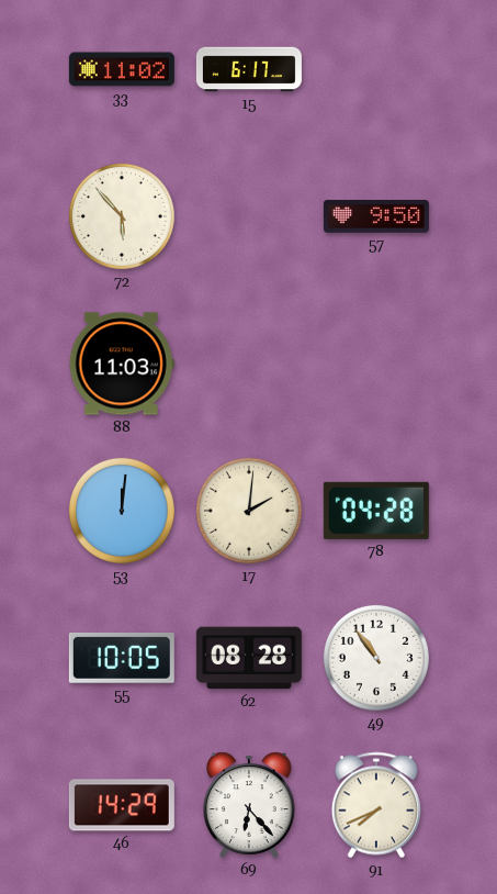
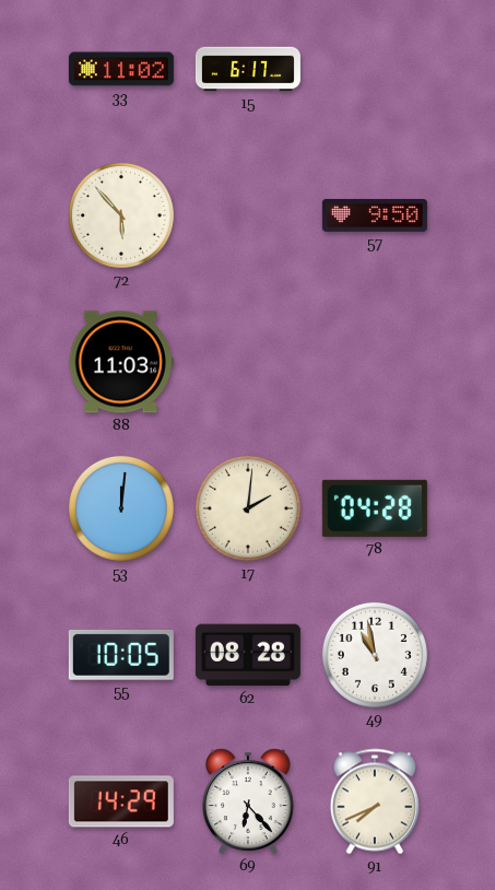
49: 10:54 -> 10:58
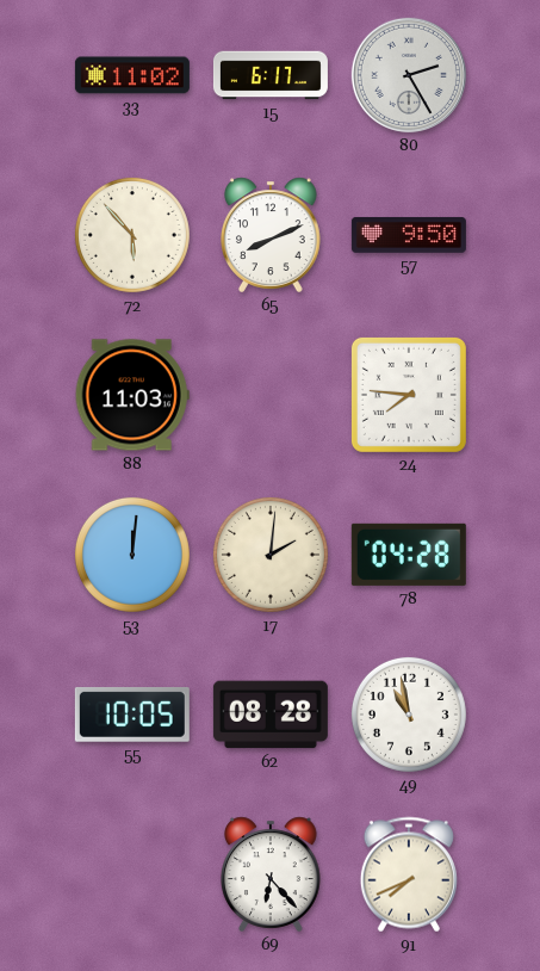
80: none -> 2:25
65: none -> 8:11
24: none -> 7:46
46: 14:29 -> none
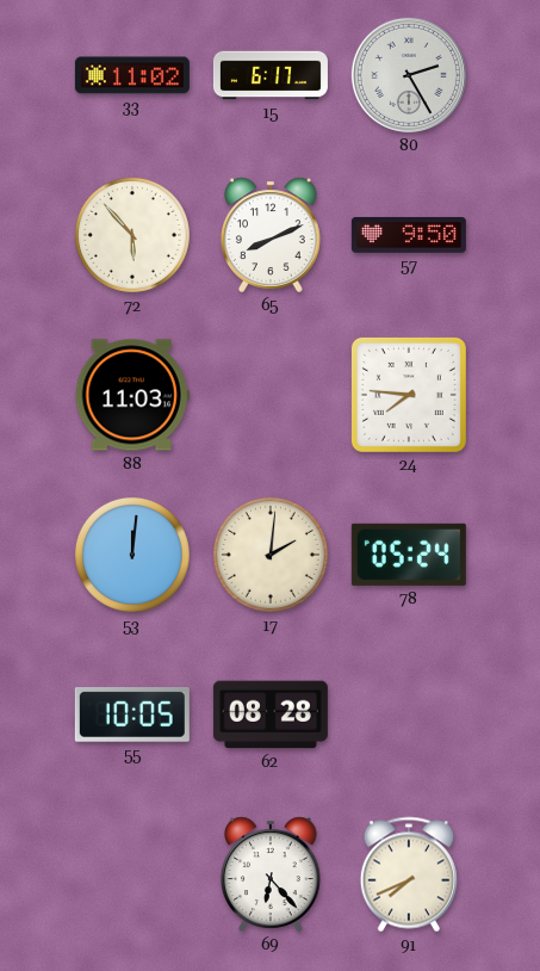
78: 04:28 -> 05:24
49: 10:58 -> none
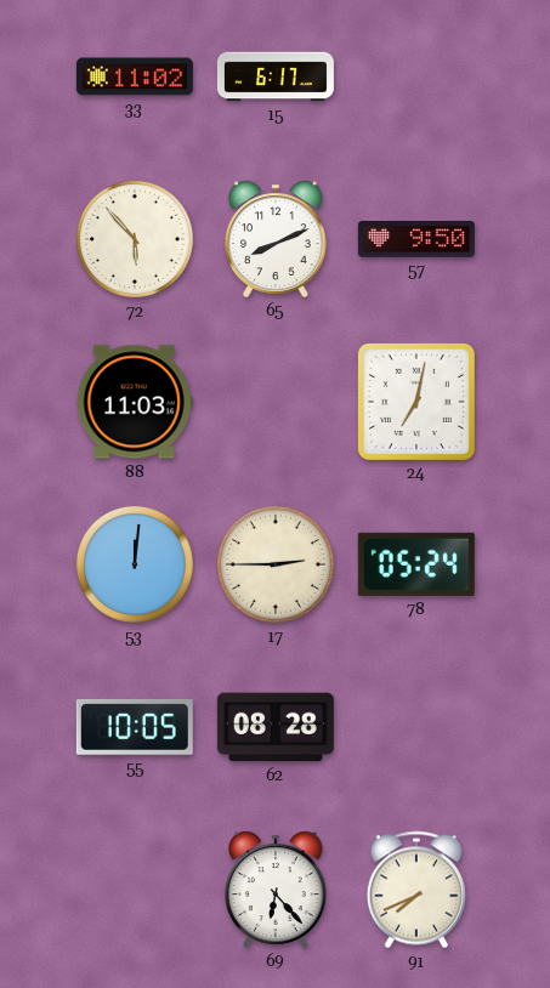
80: 2:25 -> none
24: 7:46 -> 7:02
17: 2:01 -> 2:45
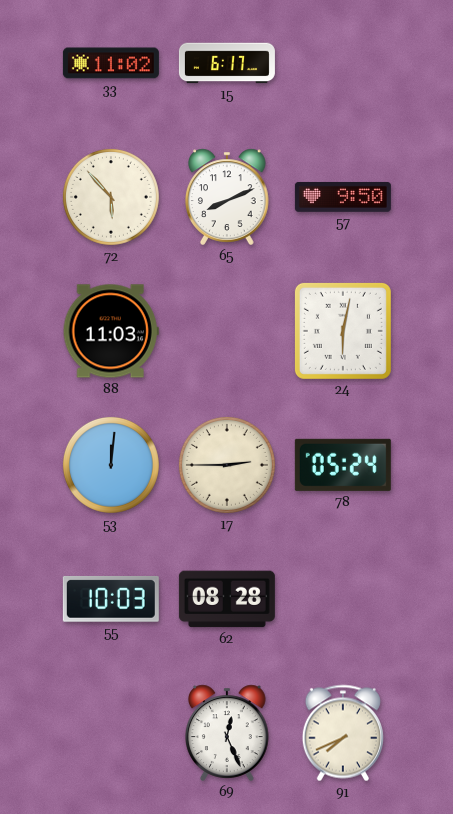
24: 7:02 -> 6:02
55: 10:05 -> 10:03
69: 6:23 -> 12:26
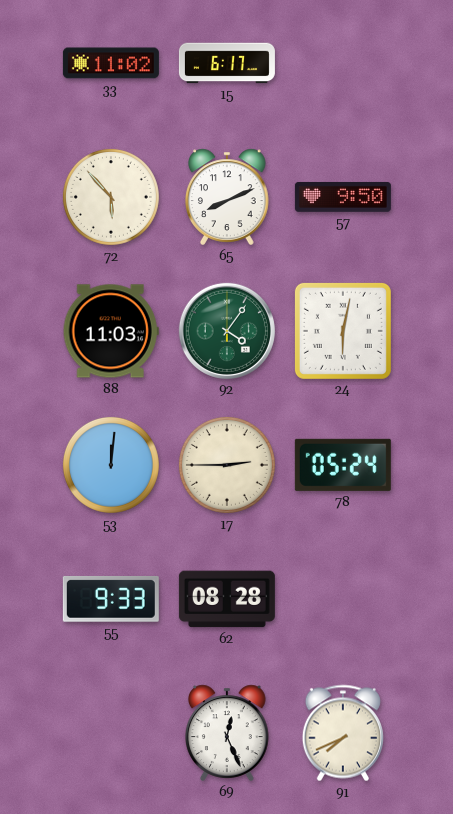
92: none -> 4:06
55: 10:03 -> 9:33
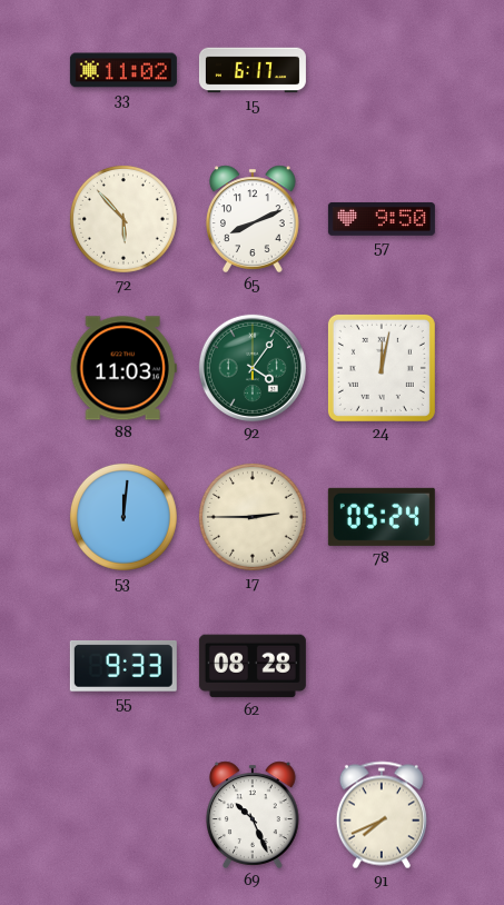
24: 6:02 -> 12:02
69: 12:26 -> 10:26
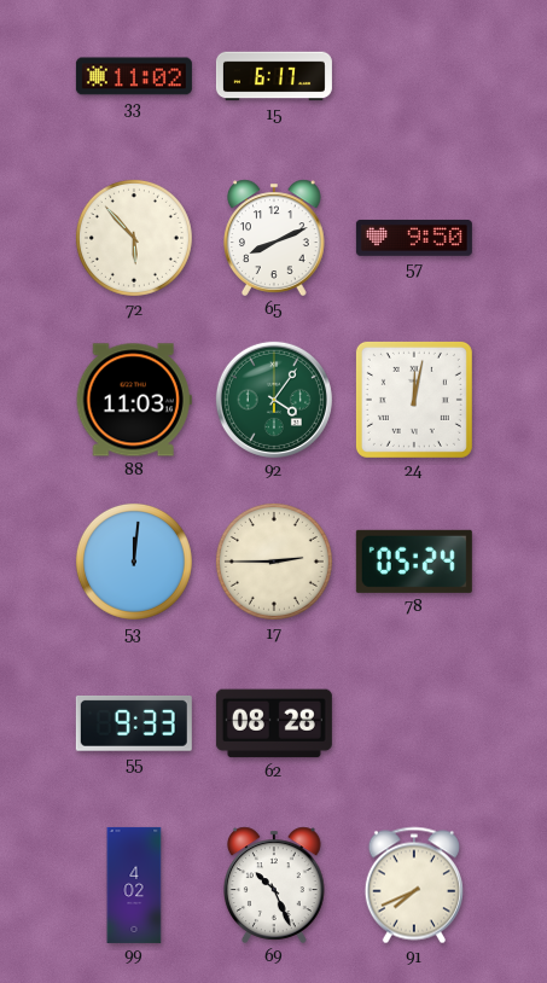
99: none -> 4:02
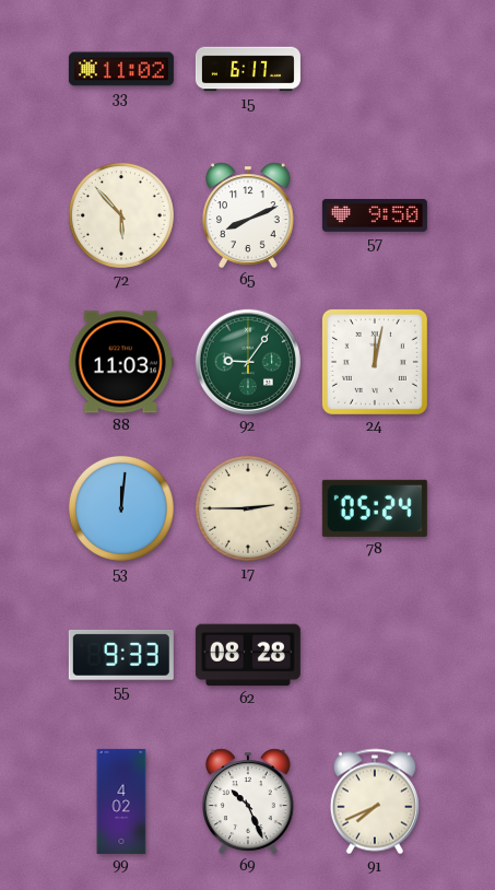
92: 4:06 -> 9:06
